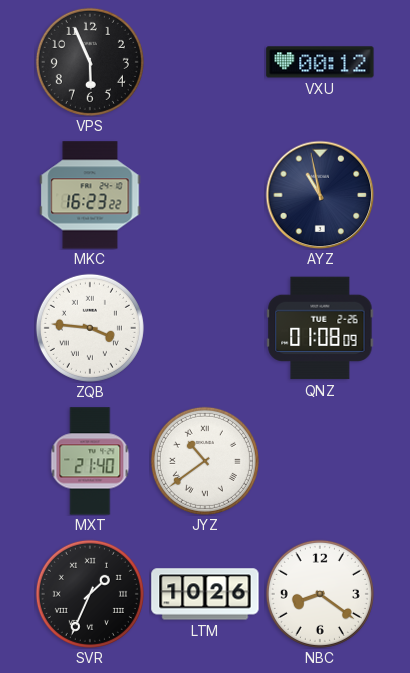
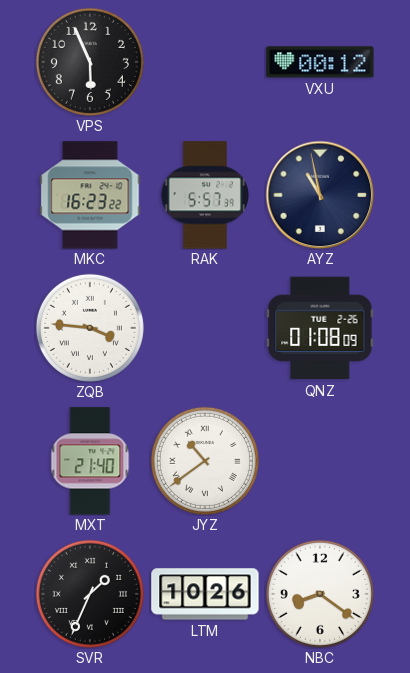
RAK: none -> 5:57
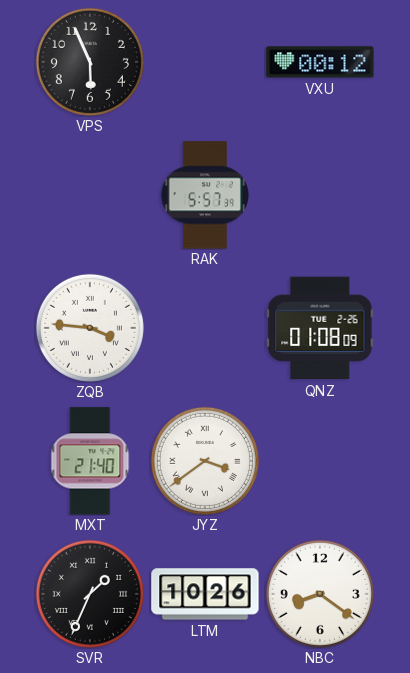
MKC: 16:23 -> none
AYZ: 10:58 -> none
JYZ: 10:39 -> 3:39
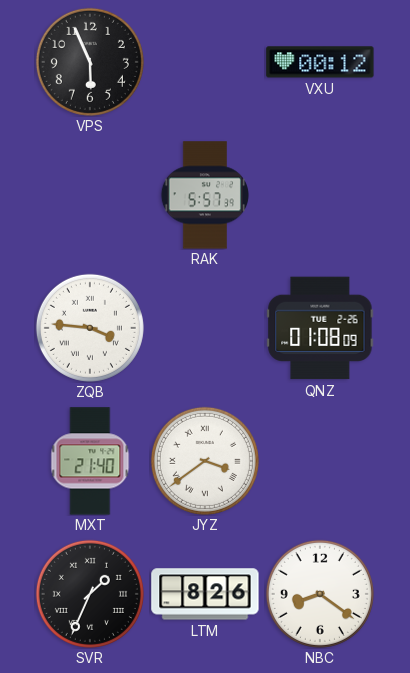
LTM: 10:26 -> 8:26
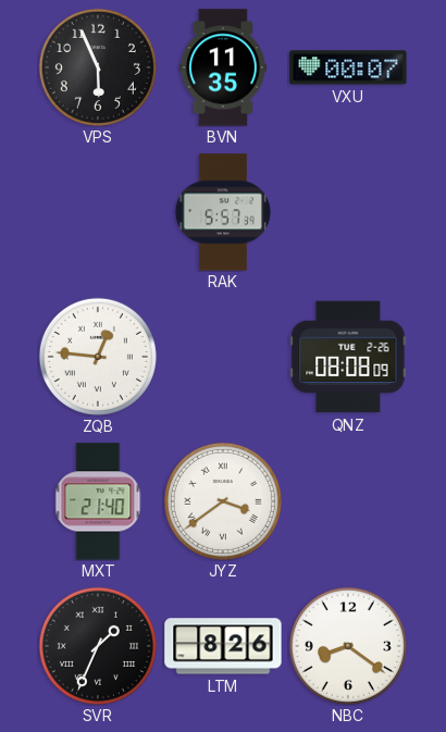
BVN: none -> 11:35
VXU: 00:12 -> 00:07
ZQB: 3:46 -> 12:46
QNZ: 01:08 -> 08:08
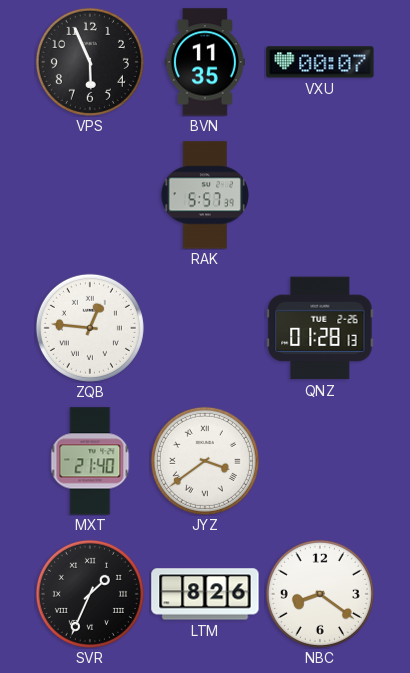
QNZ: 08:08 -> 01:28
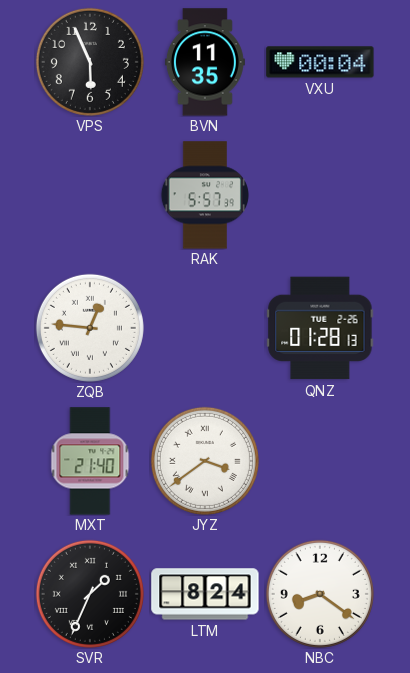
VXU: 00:07 -> 00:04
LTM: 8:26 -> 8:24
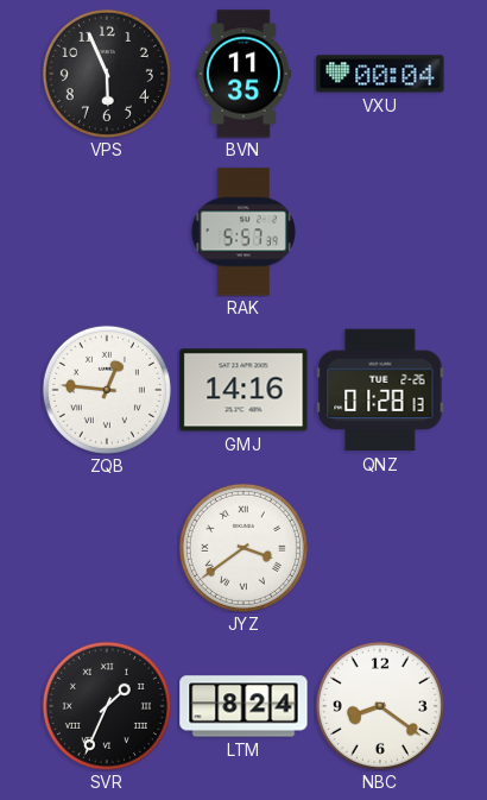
GMJ: none -> 14:16
MXT: 21:40 -> none
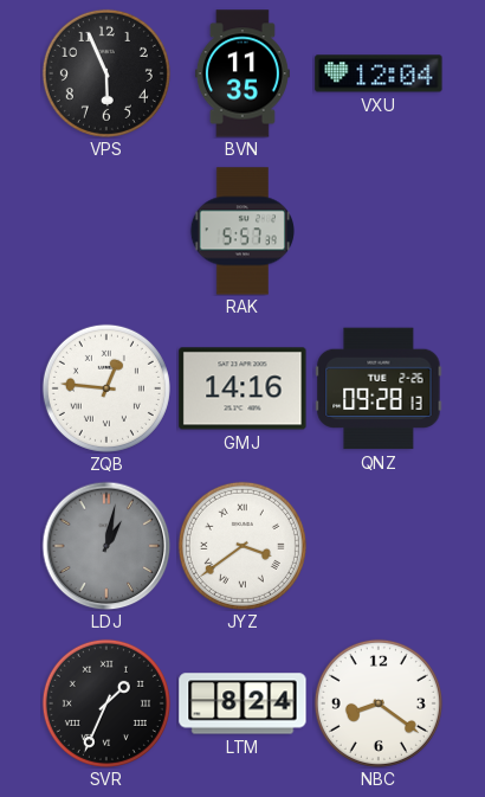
VXU: 00:04 -> 12:04
QNZ: 01:28 -> 09:28
LDJ: none -> 1:02
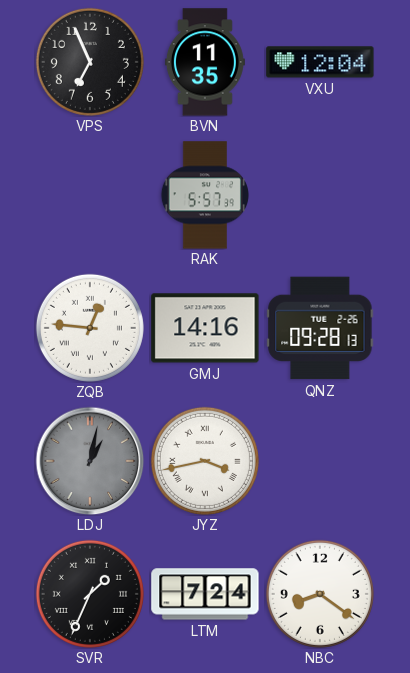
VPS: 5:56 -> 6:56
JYZ: 3:39 -> 3:43
LTM: 8:24 -> 7:24
